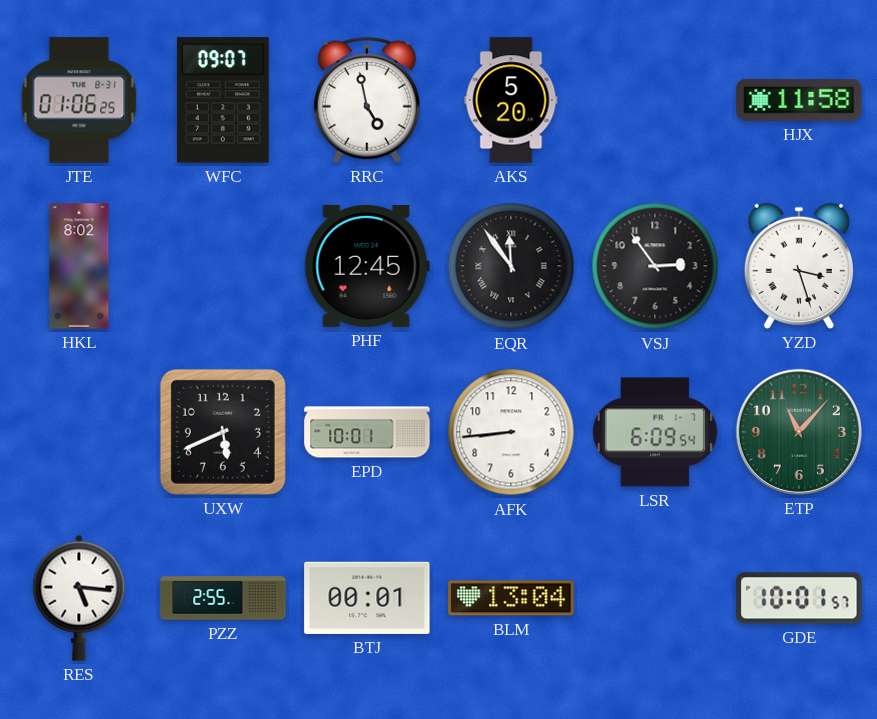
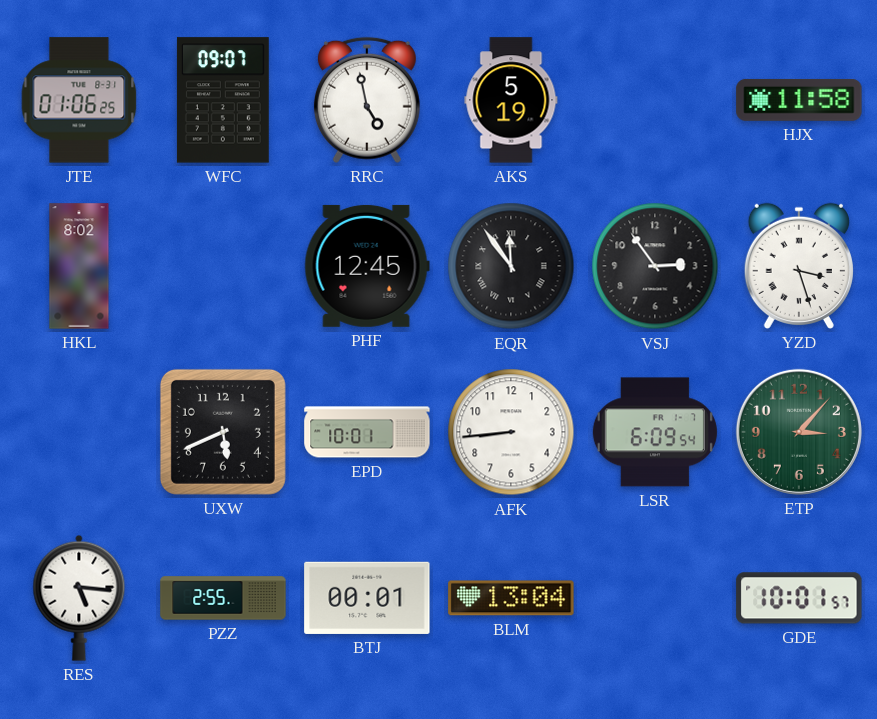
AKS: 5:20 -> 5:19
ETP: 11:07 -> 3:07
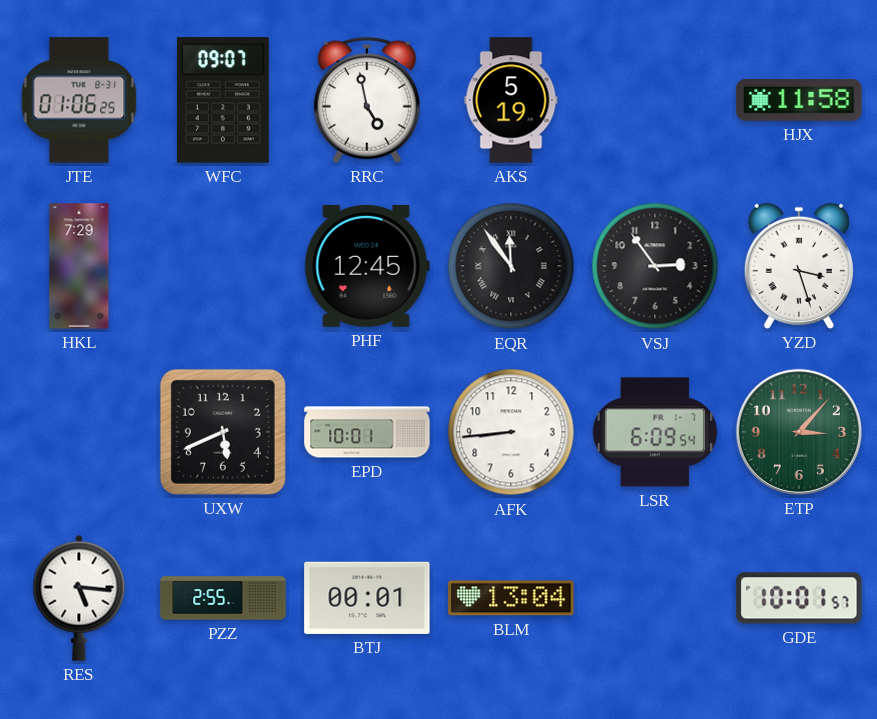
HKL: 8:02 -> 7:29
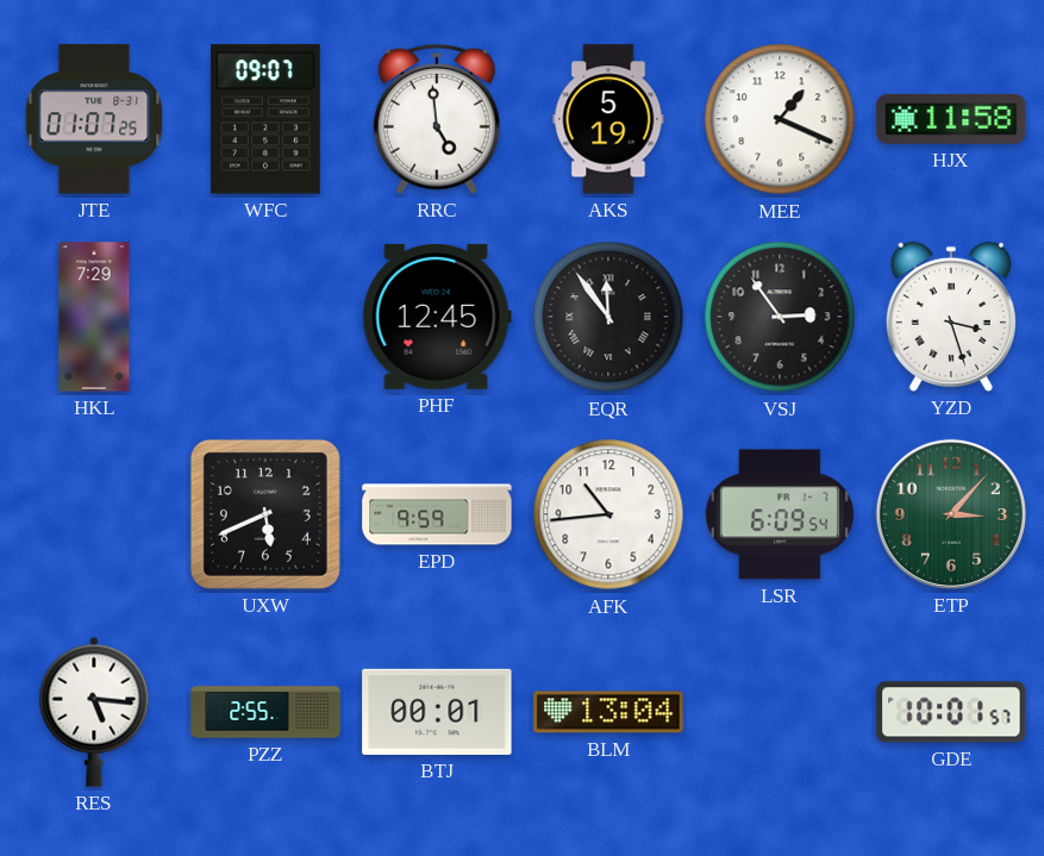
JTE: 01:06 -> 01:07
RRC: 4:58 -> 4:59
MEE: none -> 1:19
EPD: 10:01 -> 9:59
AFK: 8:44 -> 10:44
